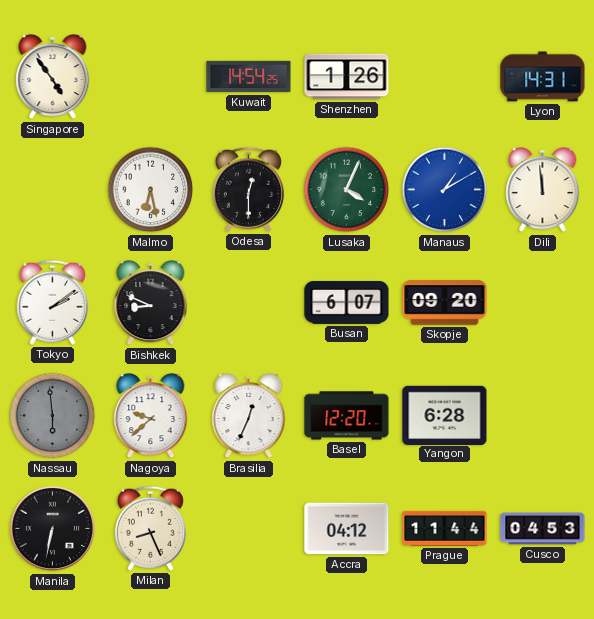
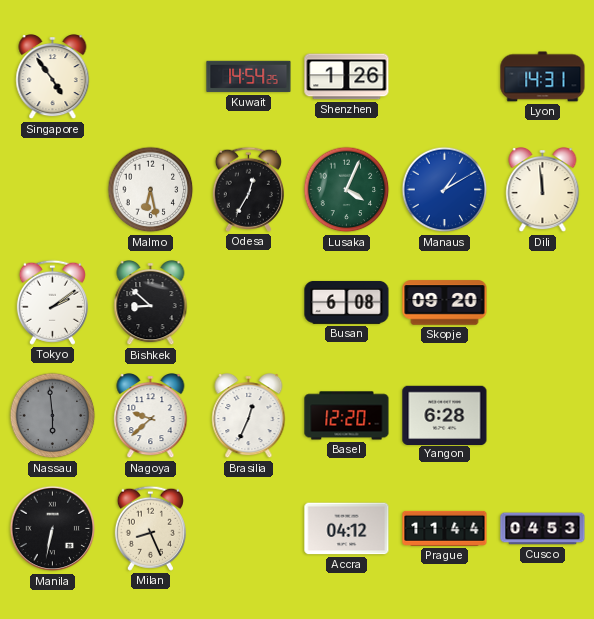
Odesa: 12:30 -> 12:35
Bishkek: 8:49 -> 8:52
Busan: 6:07 -> 6:08
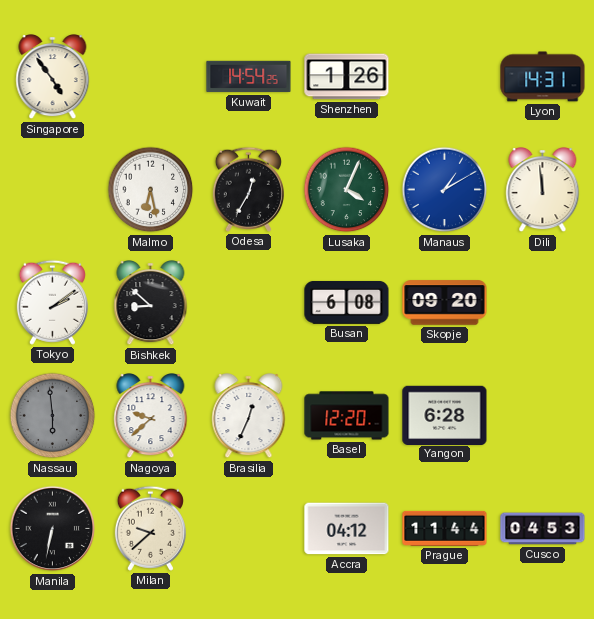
Milan: 8:26 -> 9:38
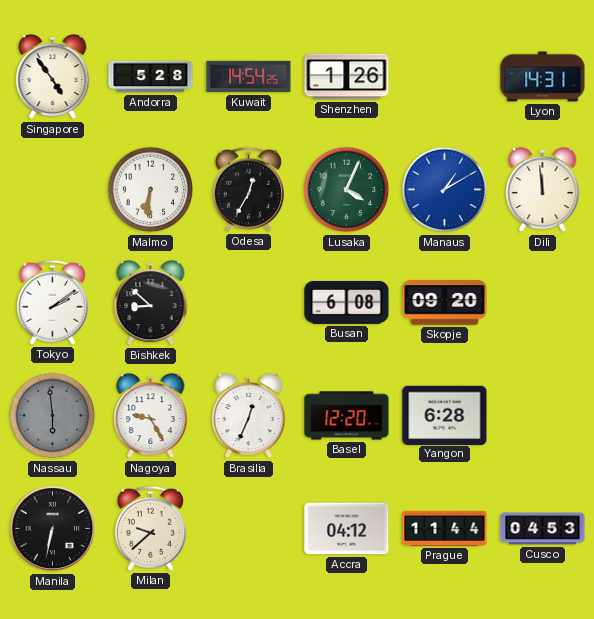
Andorra: none -> 5:28
Malmo: 6:28 -> 6:31
Nagoya: 9:38 -> 9:25
